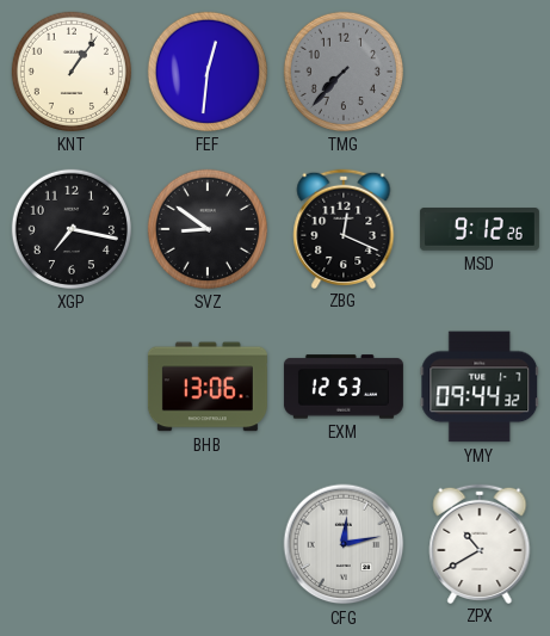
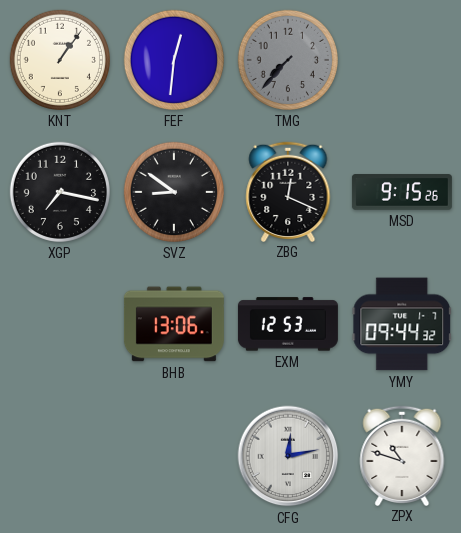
MSD: 9:12 -> 9:15
ZPX: 10:40 -> 10:48
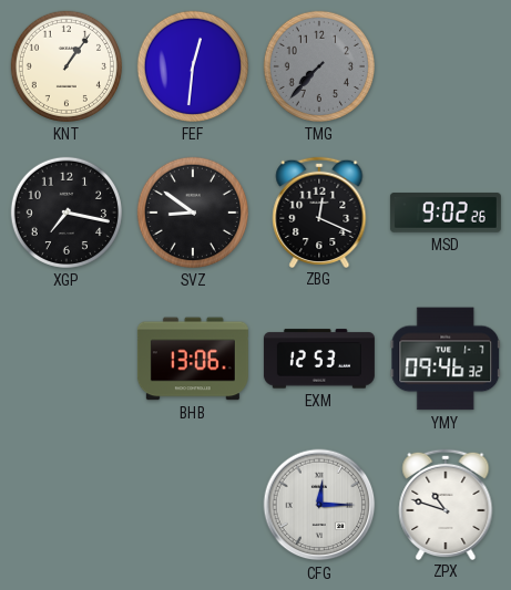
MSD: 9:15 -> 9:02
YMY: 09:44 -> 09:46
CFG: 12:13 -> 12:15
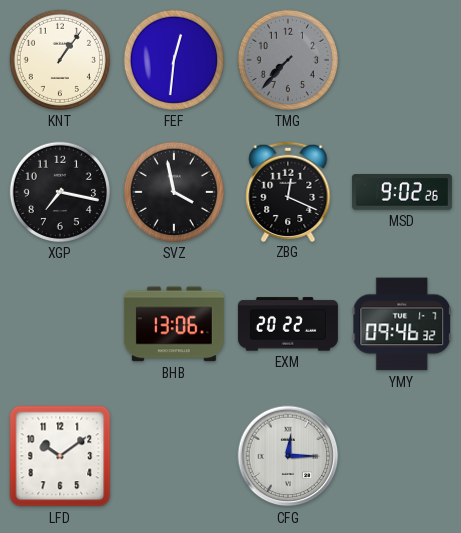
SVZ: 8:51 -> 3:58
EXM: 12:53 -> 20:22
LFD: none -> 10:09
ZPX: 10:48 -> none
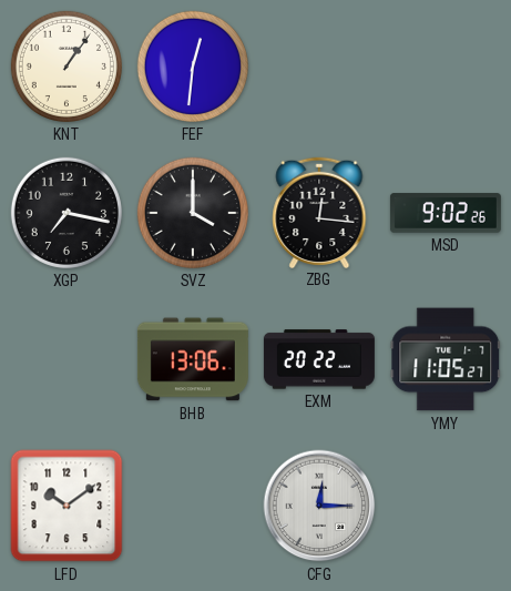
TMG: 7:37 -> none
SVZ: 3:58 -> 4:00
ZBG: 12:19 -> 12:16
YMY: 09:46 -> 11:05
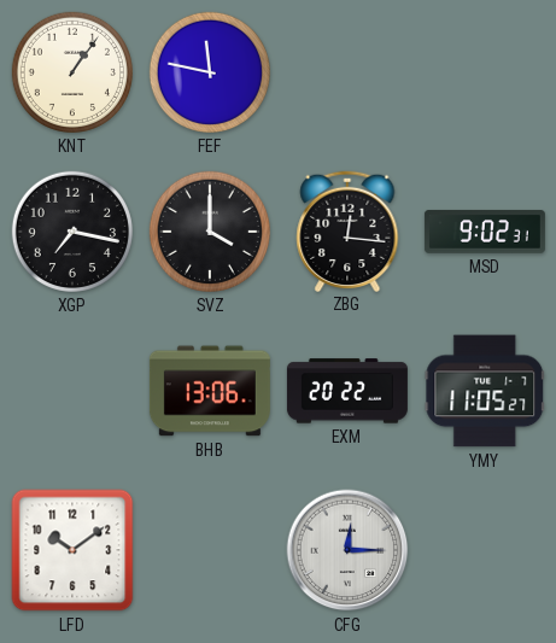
FEF: 12:31 -> 11:47
MSD: 9:02:26 -> 9:02:31
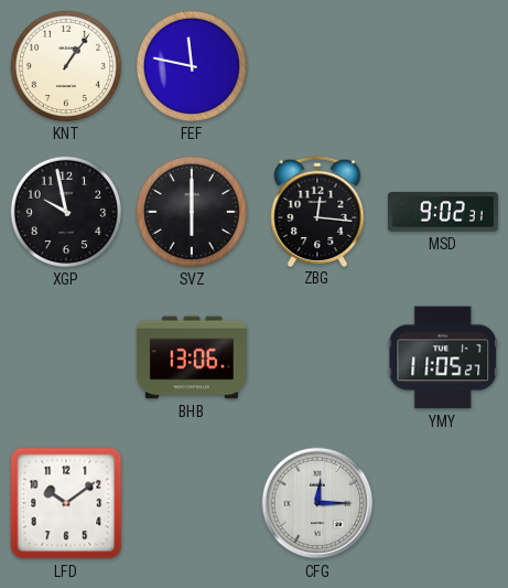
XGP: 7:17 -> 9:58
SVZ: 4:00 -> 6:00
EXM: 20:22 -> none
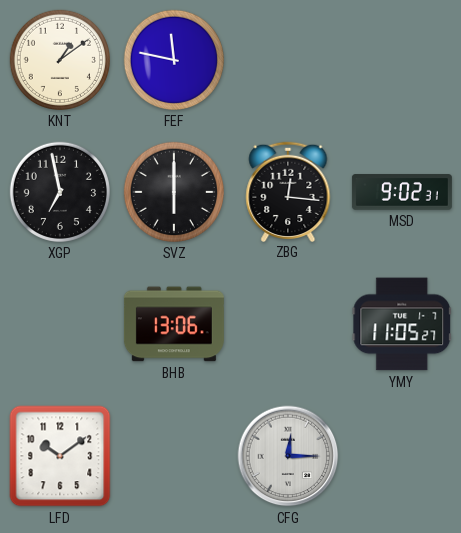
KNT: 1:06 -> 1:09
XGP: 9:58 -> 6:58
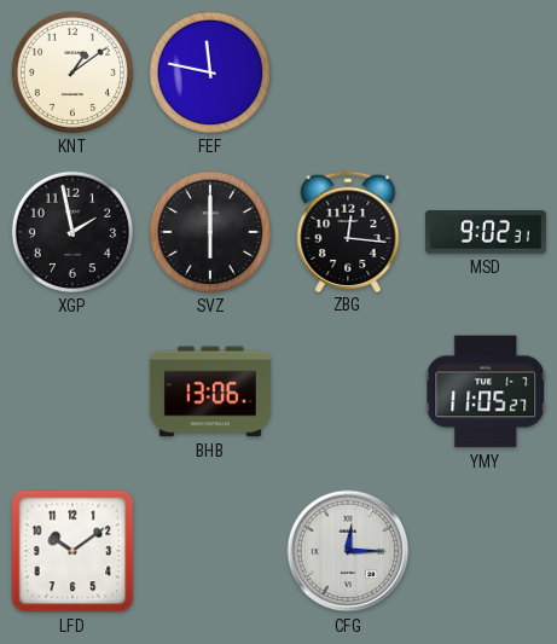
XGP: 6:58 -> 1:58
